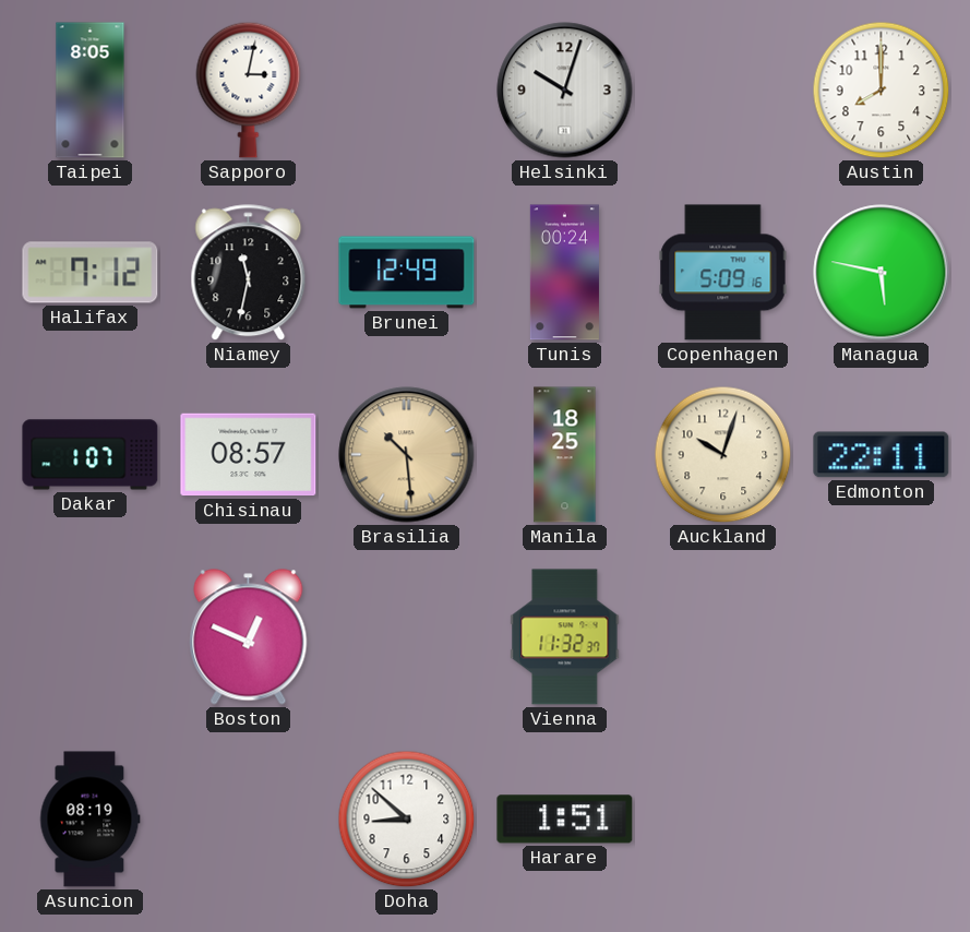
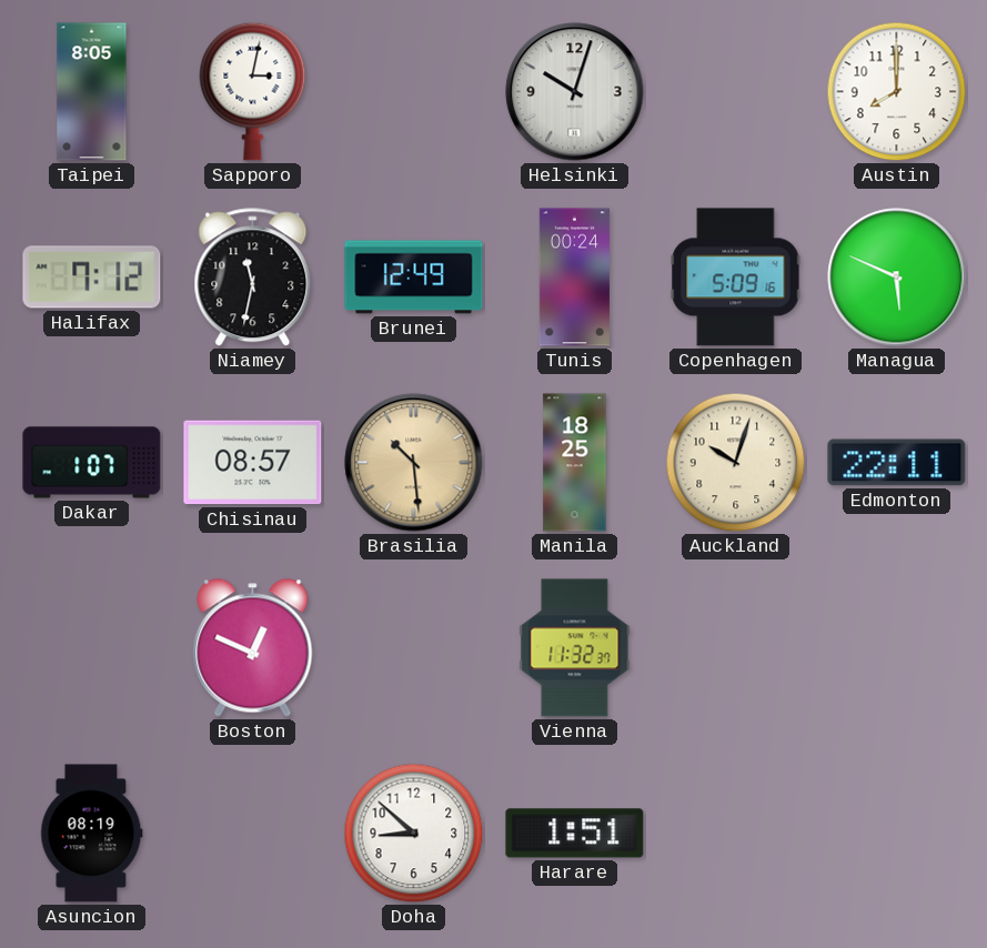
Managua: 5:47 -> 5:49
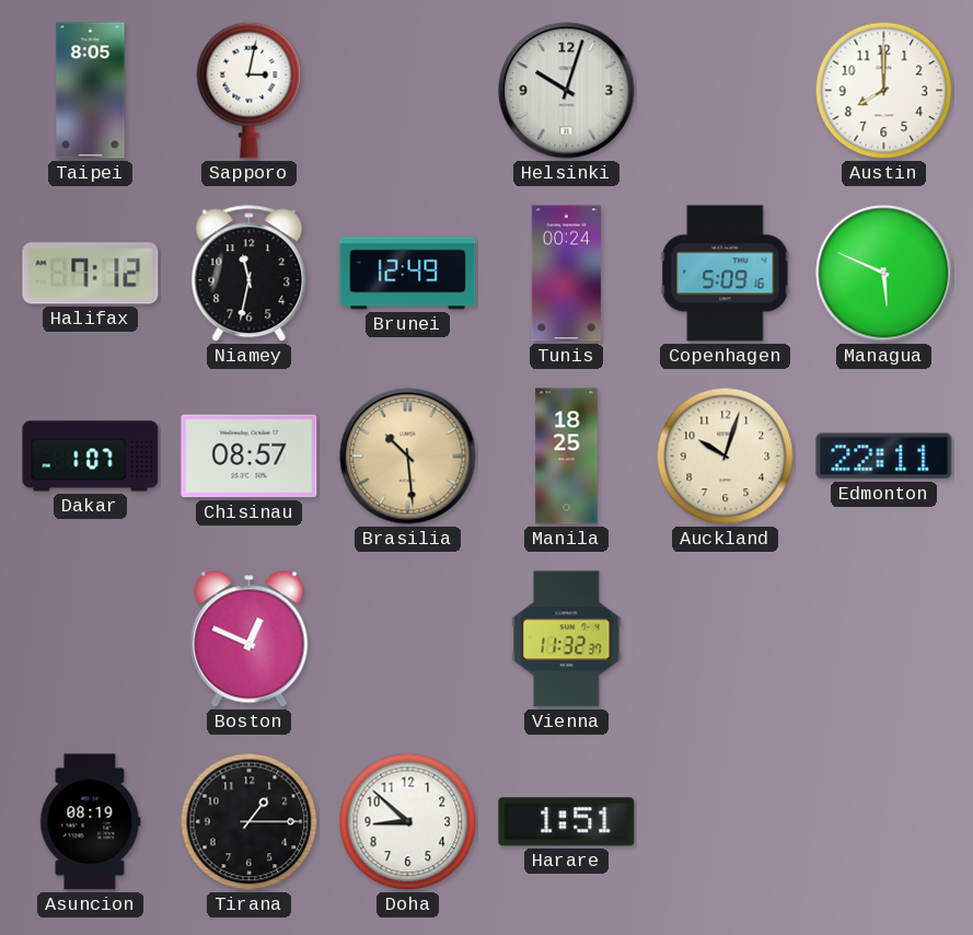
Tirana: none -> 1:15
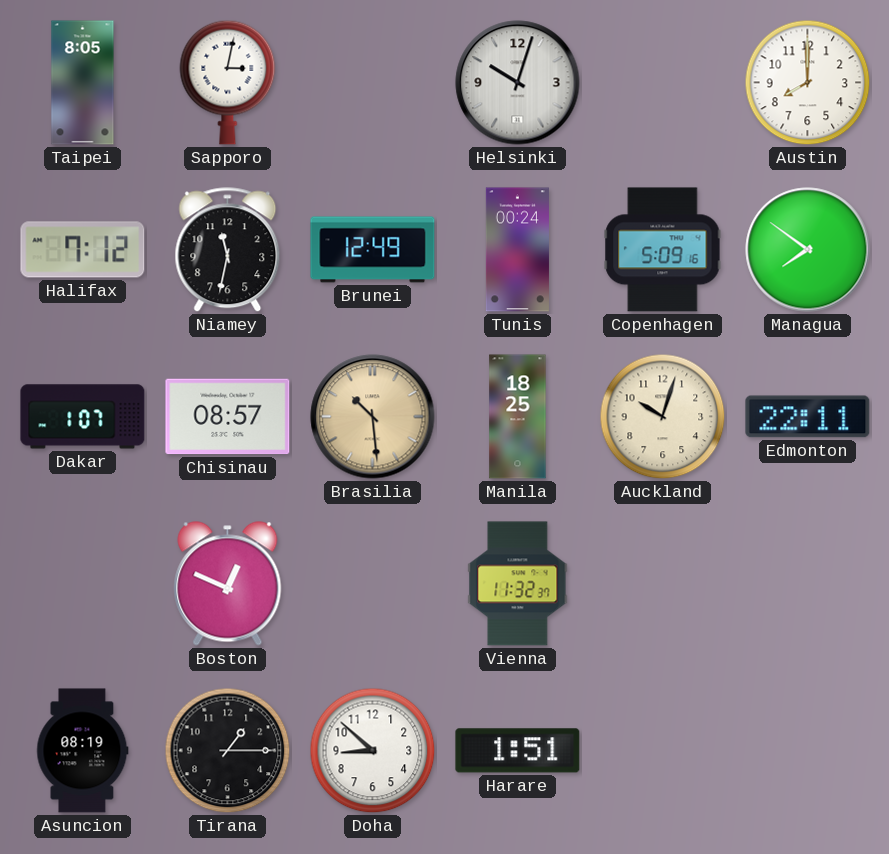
Managua: 5:49 -> 7:51
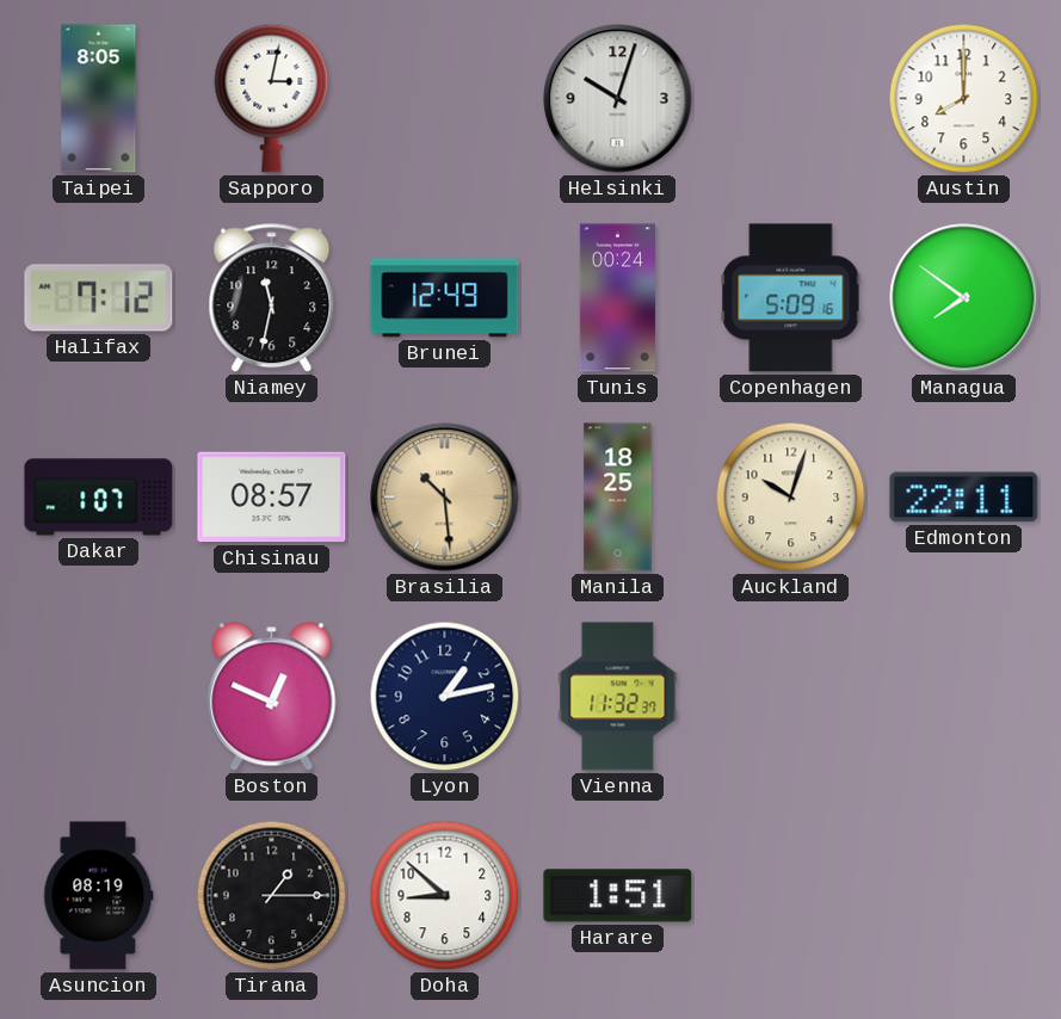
Lyon: none -> 1:13
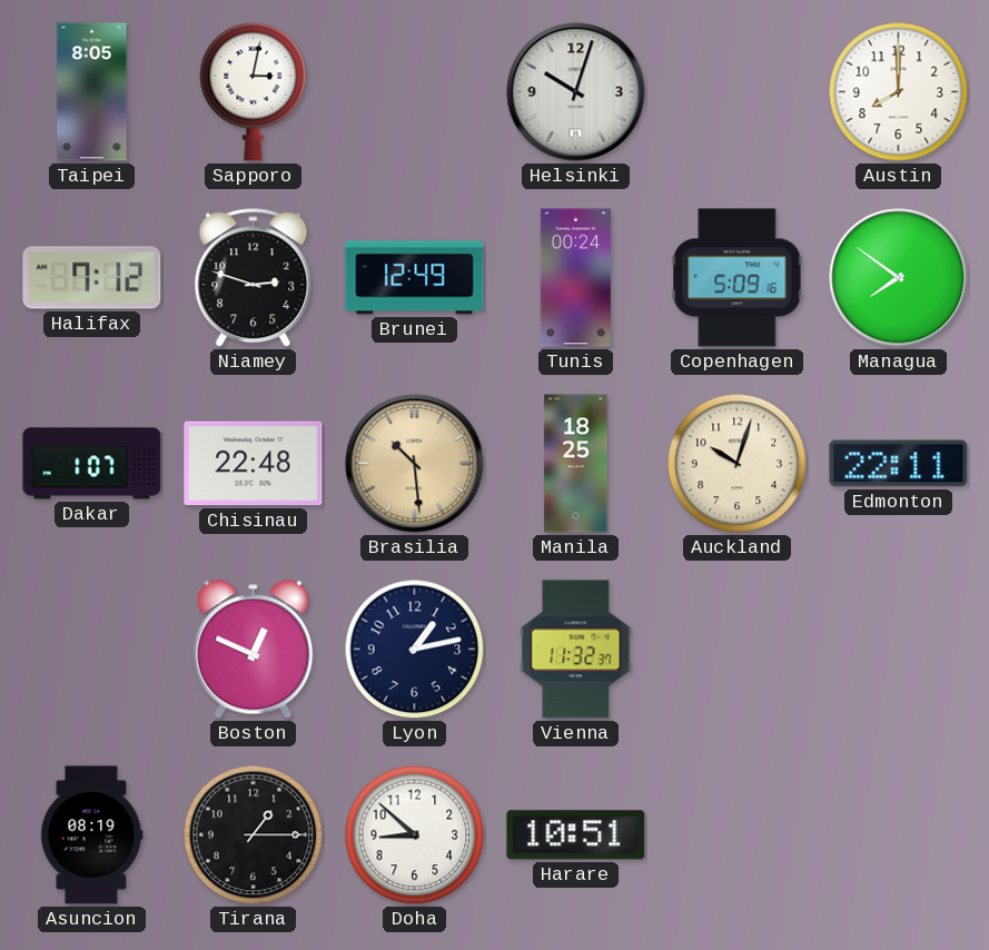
Niamey: 11:32 -> 2:48
Chisinau: 08:57 -> 22:48
Harare: 1:51 -> 10:51
